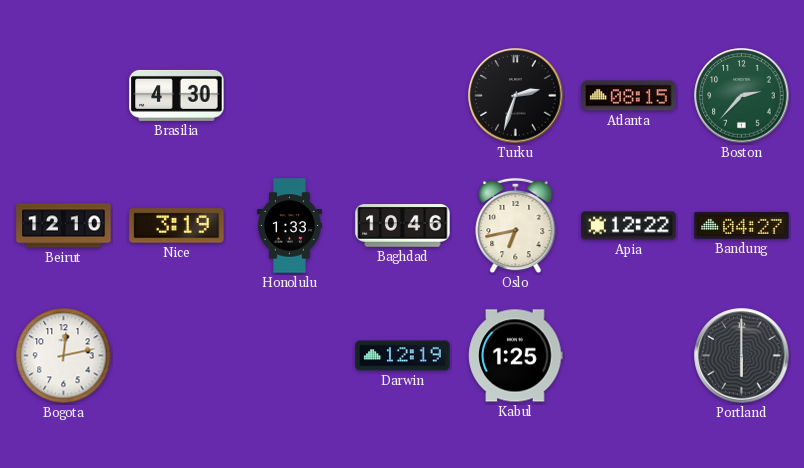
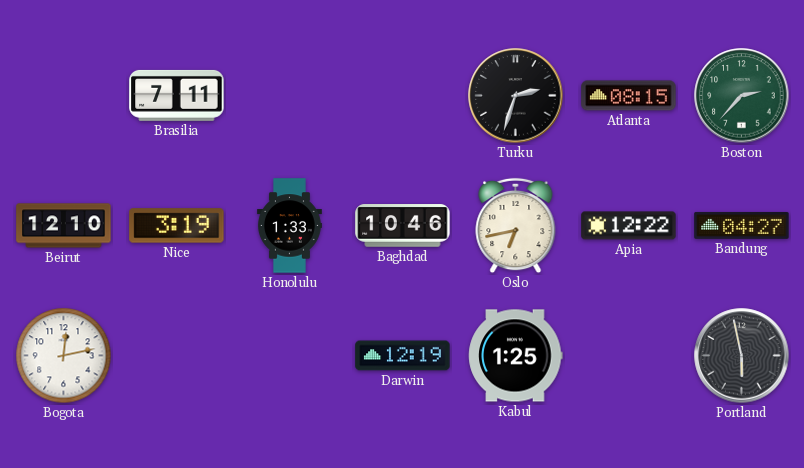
Brasilia: 4:30 -> 7:11
Portland: 6:00 -> 5:58
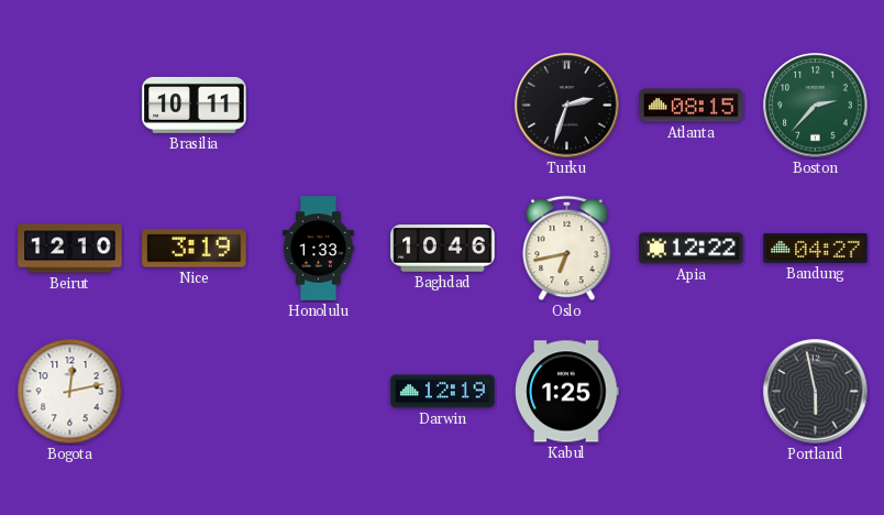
Brasilia: 7:11 -> 10:11
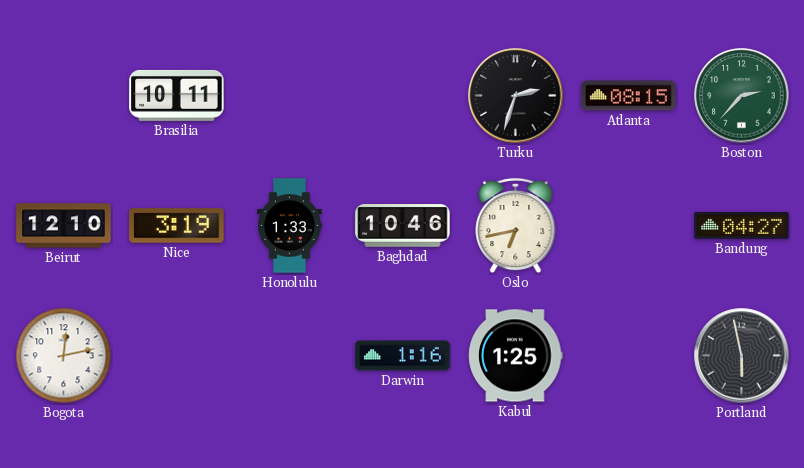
Apia: 12:22 -> none
Darwin: 12:19 -> 1:16
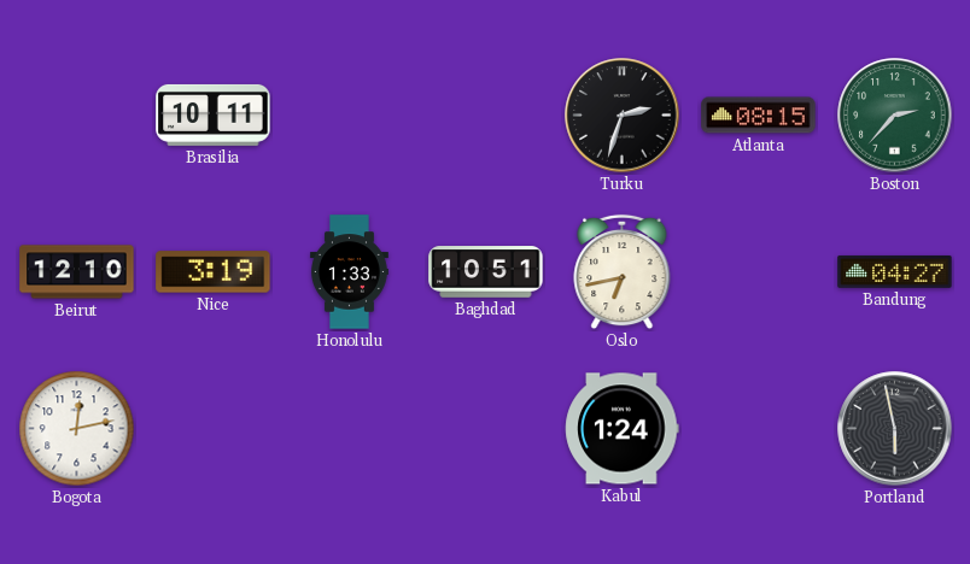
Baghdad: 10:46 -> 10:51
Darwin: 1:16 -> none
Kabul: 1:25 -> 1:24
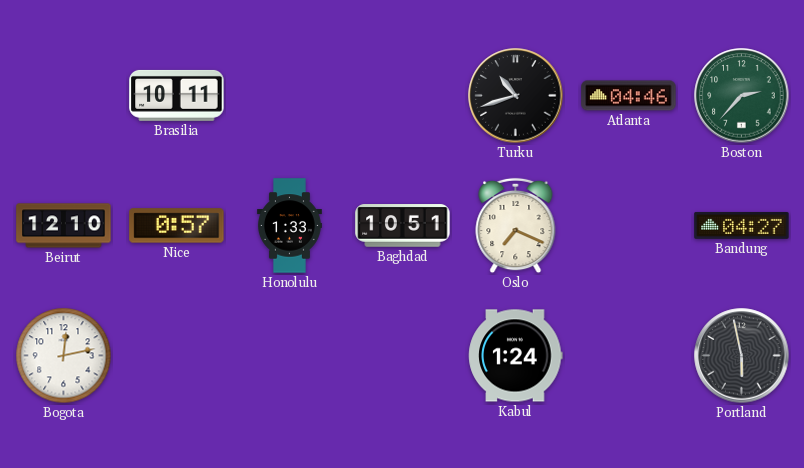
Turku: 2:33 -> 10:42
Atlanta: 08:15 -> 04:46
Nice: 3:19 -> 0:57
Oslo: 6:43 -> 7:19
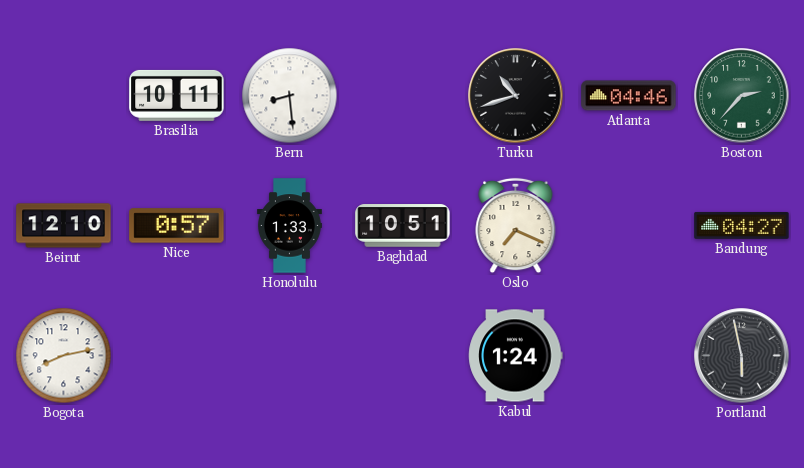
Bern: none -> 8:29
Bogota: 12:13 -> 8:13
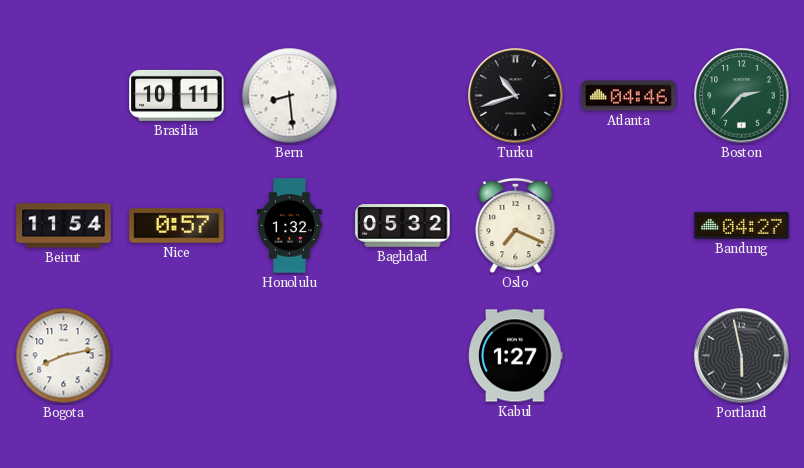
Beirut: 12:10 -> 11:54
Honolulu: 1:33 -> 1:32
Baghdad: 10:51 -> 05:32
Kabul: 1:24 -> 1:27
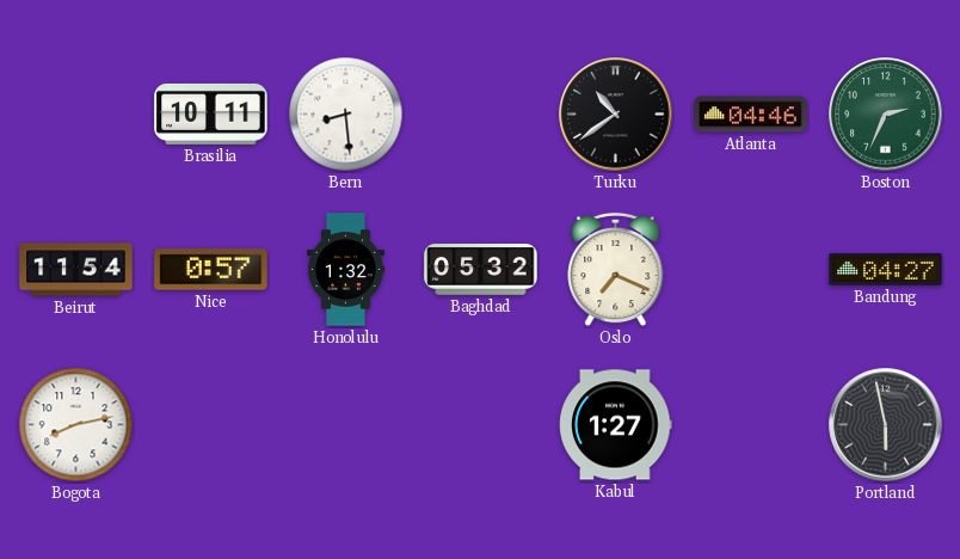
Turku: 10:42 -> 10:39
Boston: 2:37 -> 2:34
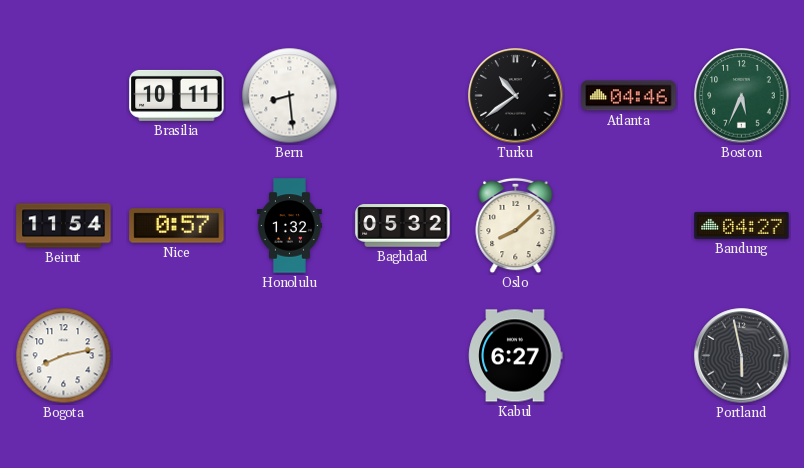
Boston: 2:34 -> 5:34
Oslo: 7:19 -> 8:08
Kabul: 1:27 -> 6:27
